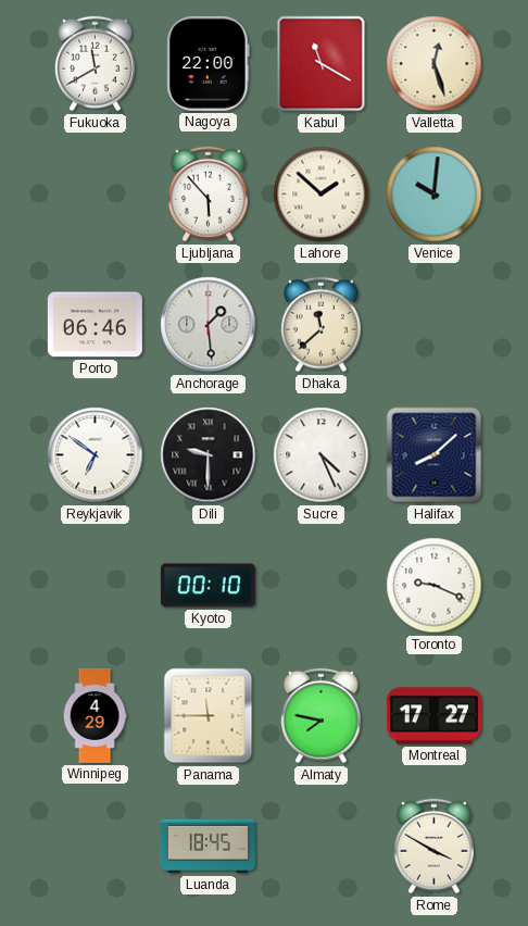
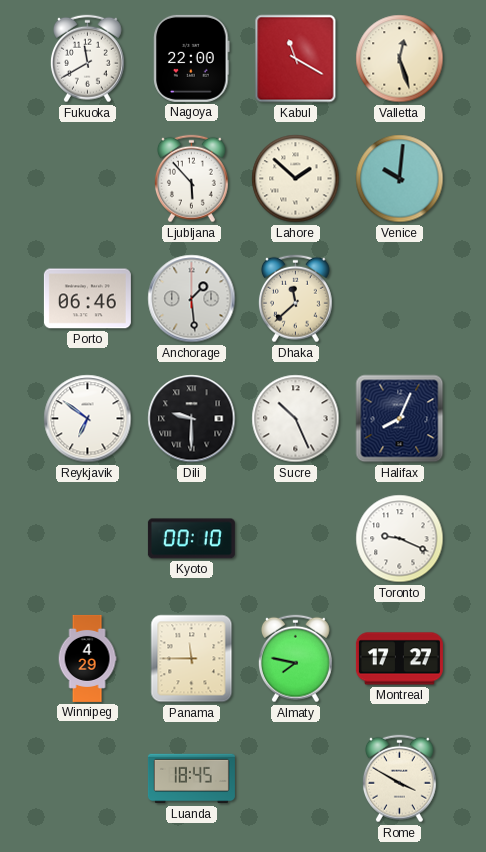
Sucre: 4:26 -> 10:26
Halifax: 8:08 -> 8:04
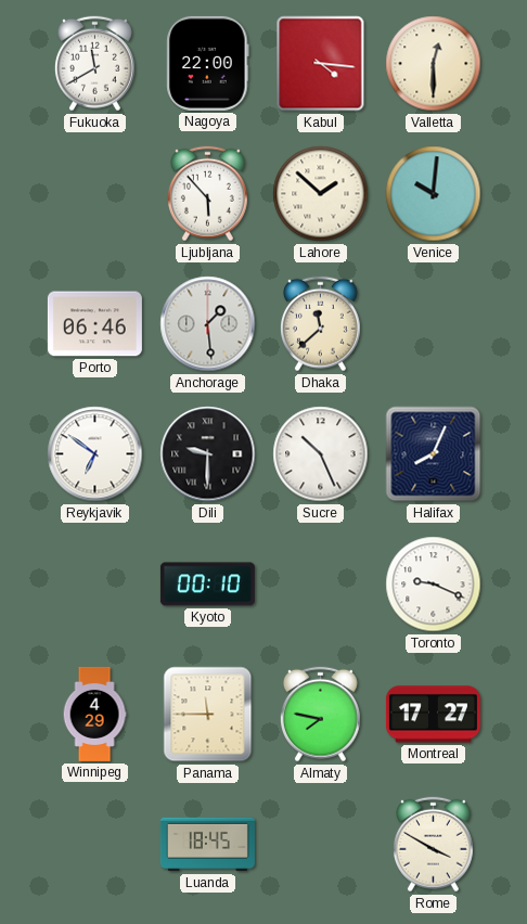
Kabul: 11:20 -> 4:16
Valletta: 12:27 -> 12:30
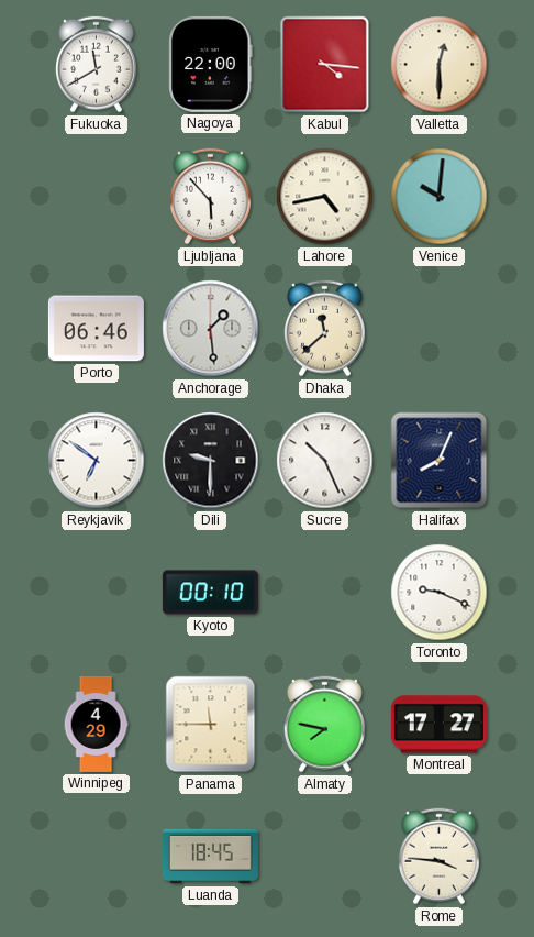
Lahore: 1:52 -> 4:43
Rome: 3:50 -> 3:46
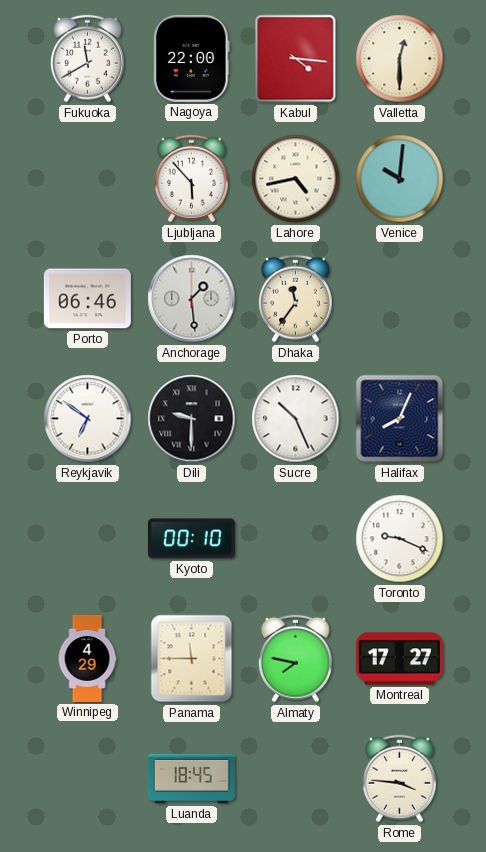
Dhaka: 11:38 -> 11:36
